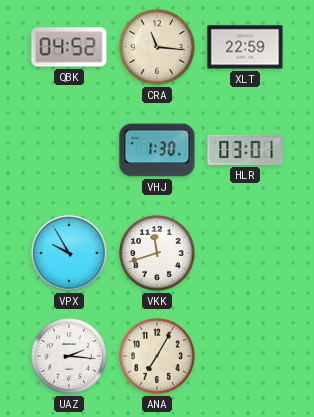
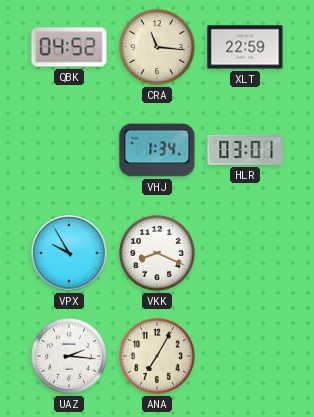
VHJ: 1:30 -> 1:34
VKK: 11:42 -> 8:19
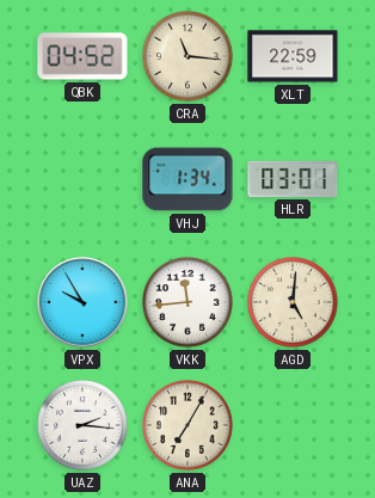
VKK: 8:19 -> 11:44
AGD: none -> 5:01
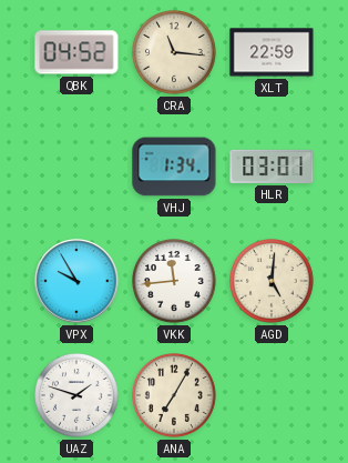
UAZ: 2:16 -> 1:48
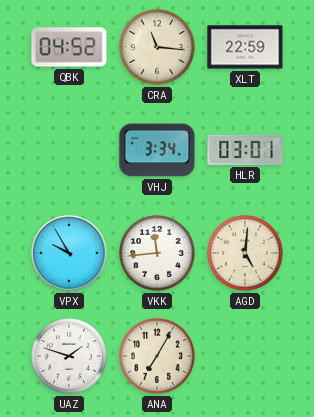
VHJ: 1:34 -> 3:34
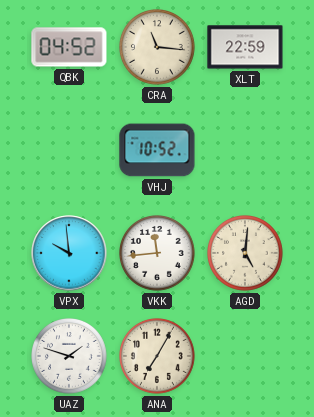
VHJ: 3:34 -> 10:52
HLR: 03:01 -> none
VPX: 9:55 -> 9:59
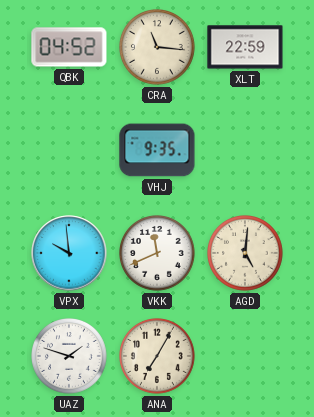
VHJ: 10:52 -> 9:35
VKK: 11:44 -> 11:41
